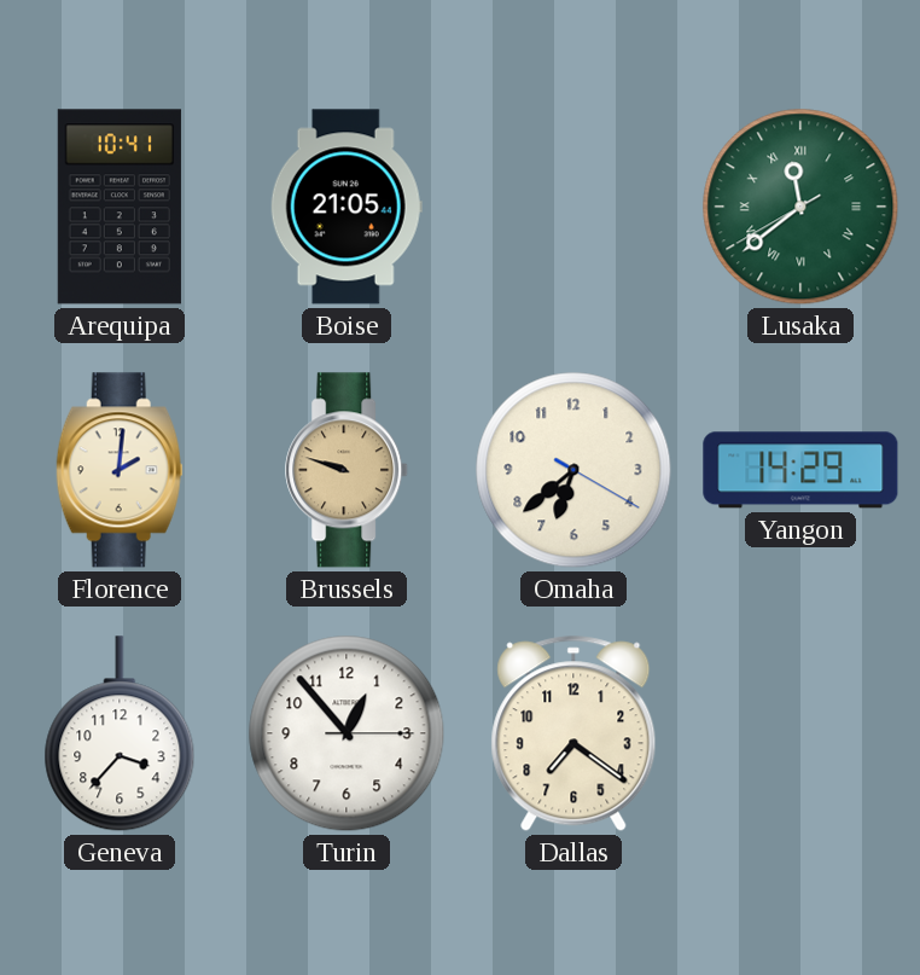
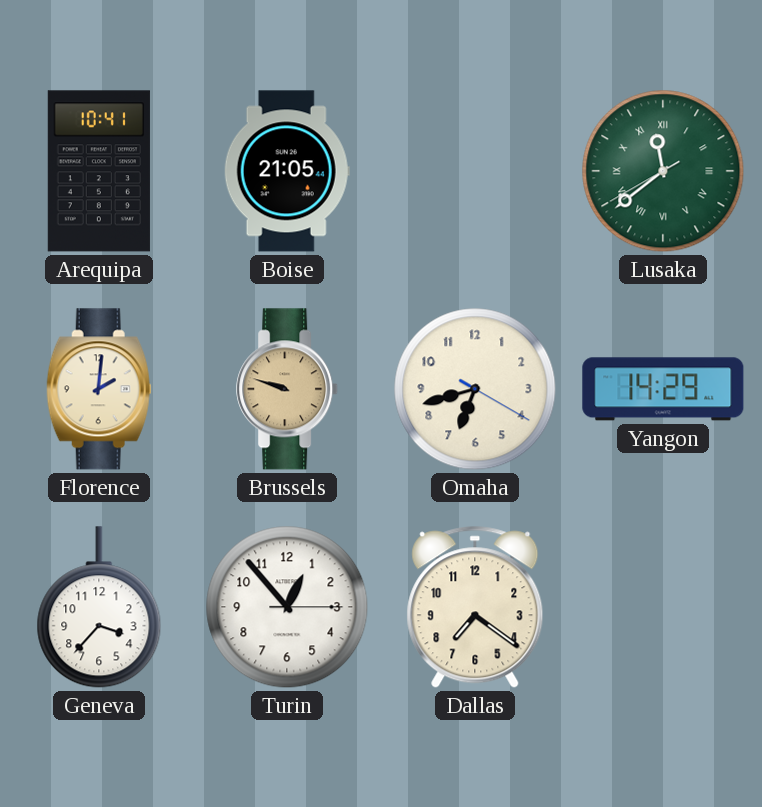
Omaha: 6:38 -> 6:42
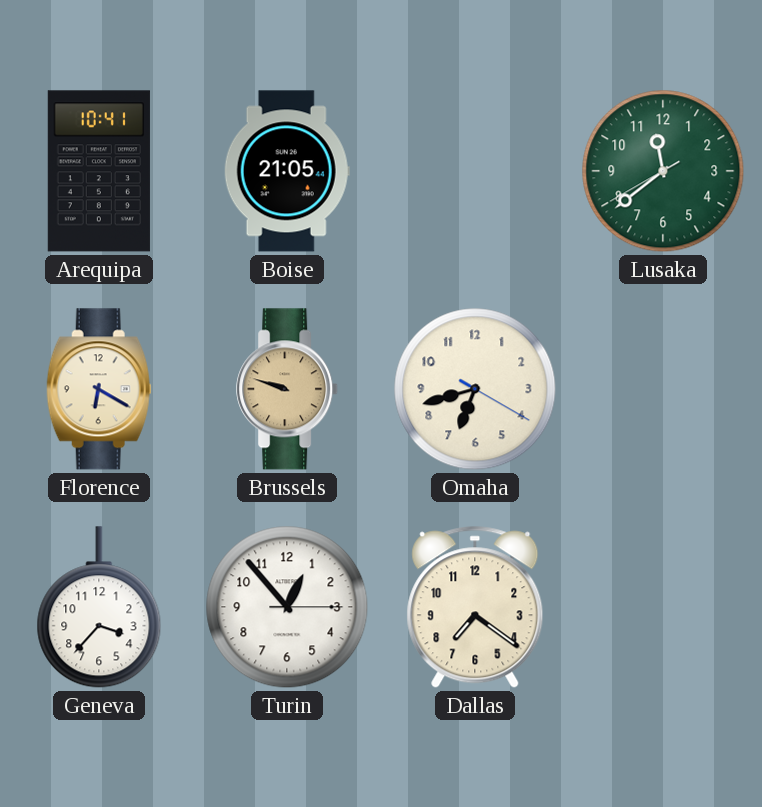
Lusaka numerals: Roman -> Arabic
Florence: 2:01 -> 6:20
Yangon: 14:29 -> none
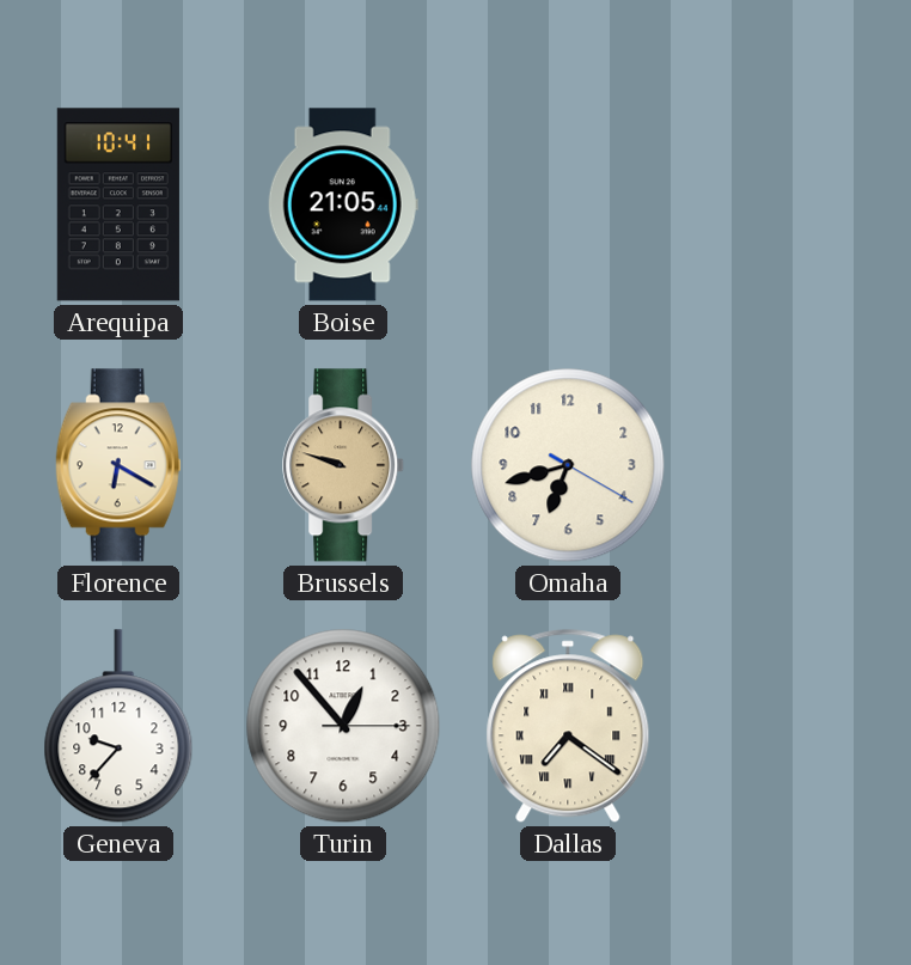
Lusaka: 11:38 -> none
Geneva: 3:37 -> 9:37
Dallas numerals: Arabic -> Roman
